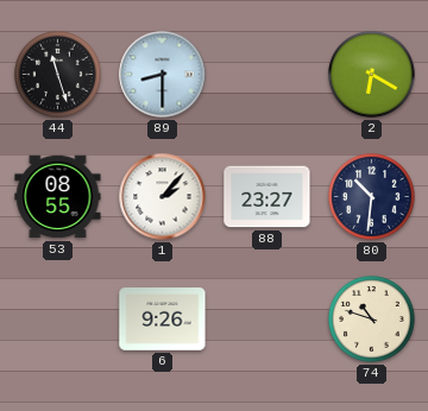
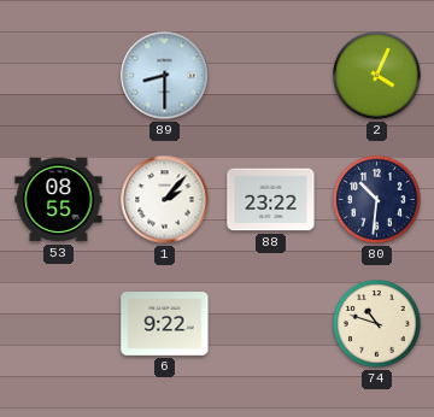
44: 11:27 -> none
2: 6:20 -> 4:04
88: 23:27 -> 23:22
6: 9:26 -> 9:22
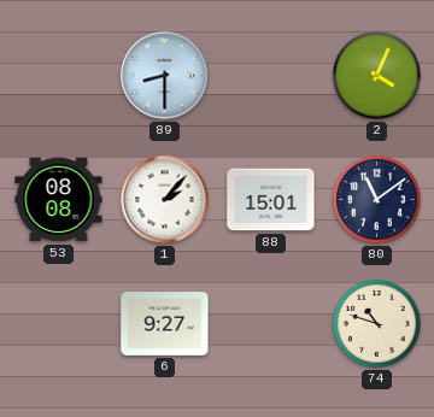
53: 08:55 -> 08:08
88: 23:22 -> 15:01
80: 10:31 -> 11:09
6: 9:22 -> 9:27
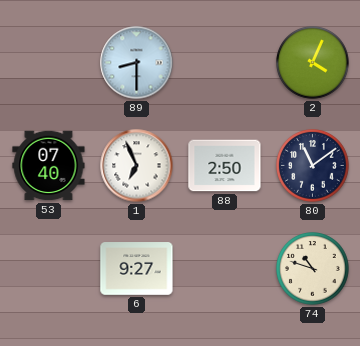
53: 08:08 -> 07:40
1: 2:07 -> 6:56
88: 15:01 -> 2:50
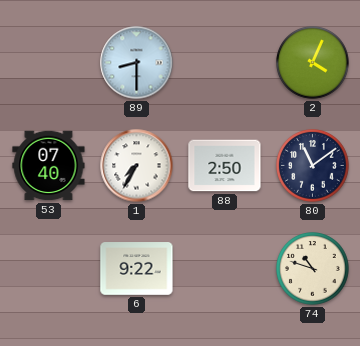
1: 6:56 -> 7:35
6: 9:27 -> 9:22
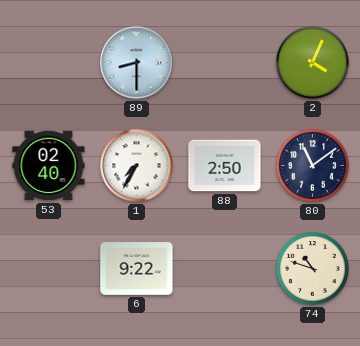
53: 07:40 -> 02:40
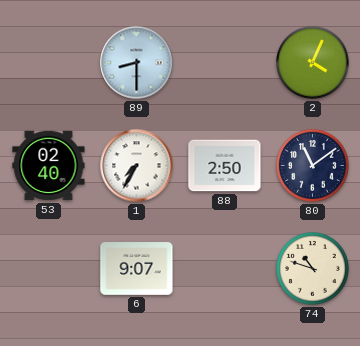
6: 9:22 -> 9:07
